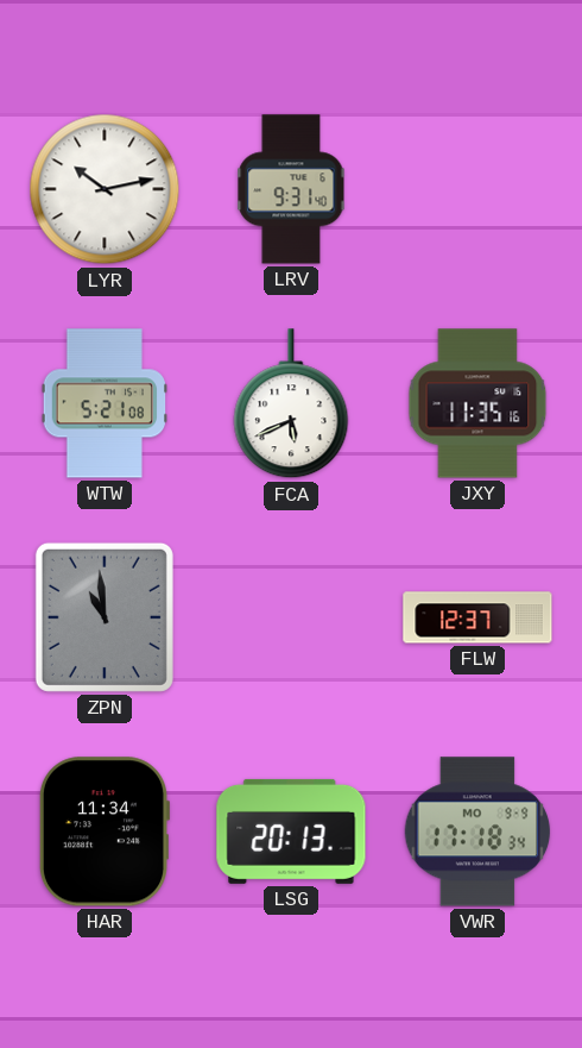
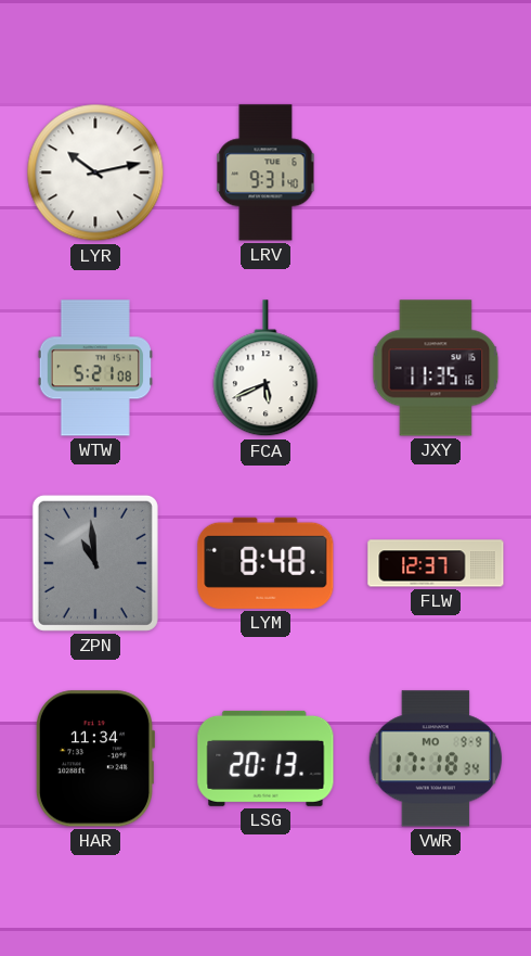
LYM: none -> 8:48
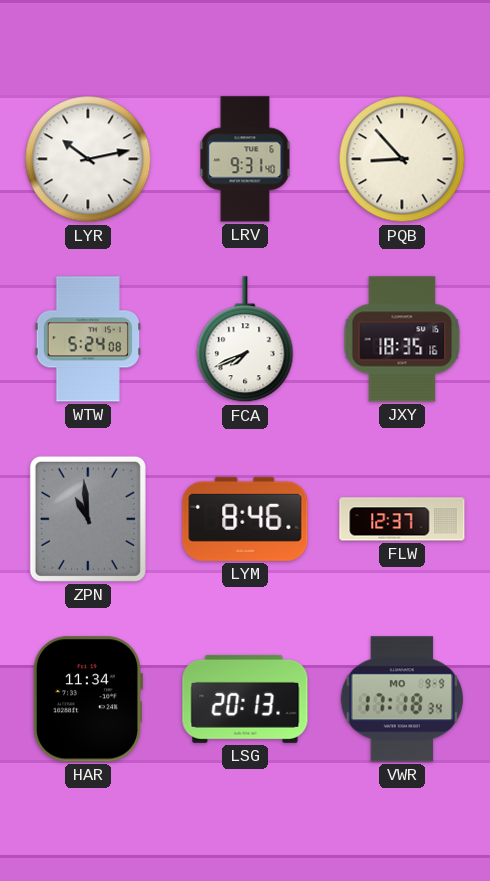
PQB: none -> 8:53
WTW: 5:21 -> 5:24
FCA: 5:41 -> 7:41
JXY: 11:35 -> 18:35
LYM: 8:48 -> 8:46
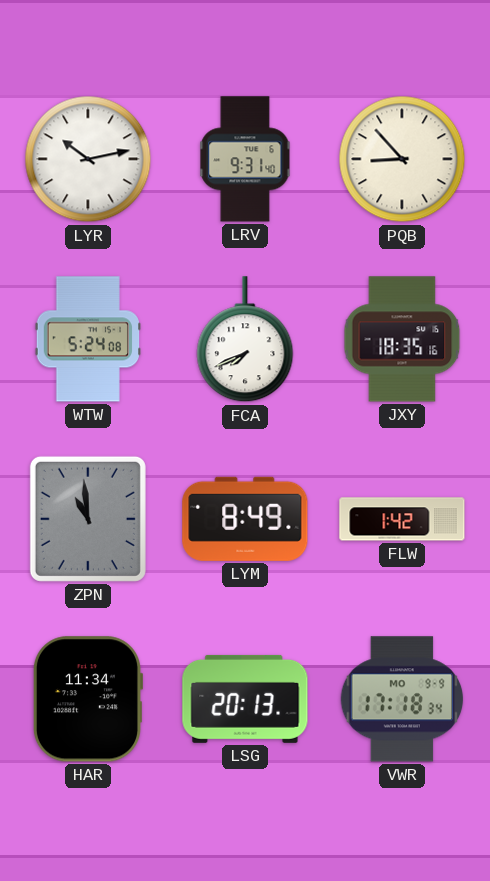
LYM: 8:46 -> 8:49
FLW: 12:37 -> 1:42
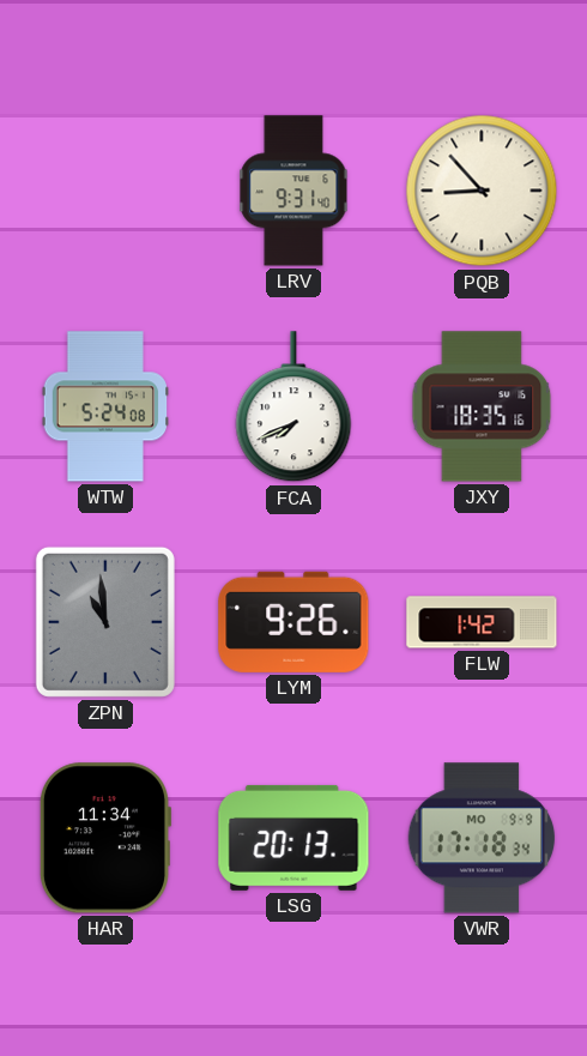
LYR: 10:13 -> none
LYM: 8:49 -> 9:26
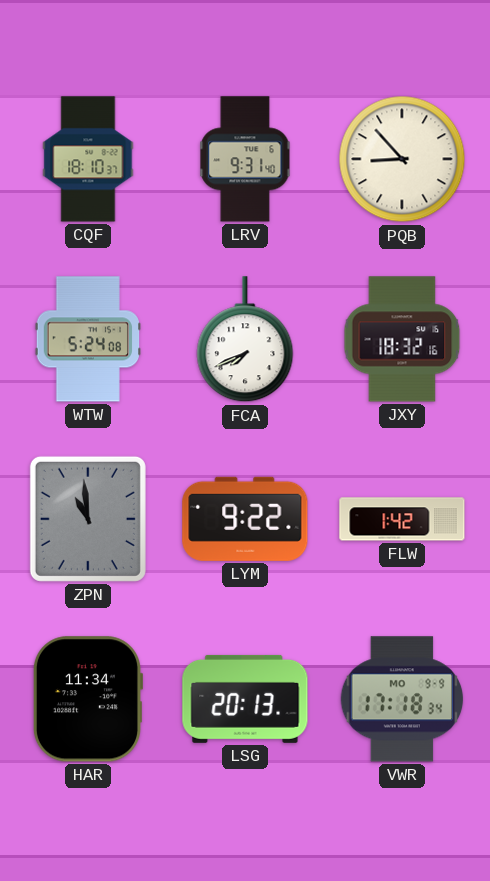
CQF: none -> 18:10
JXY: 18:35 -> 18:32
LYM: 9:26 -> 9:22
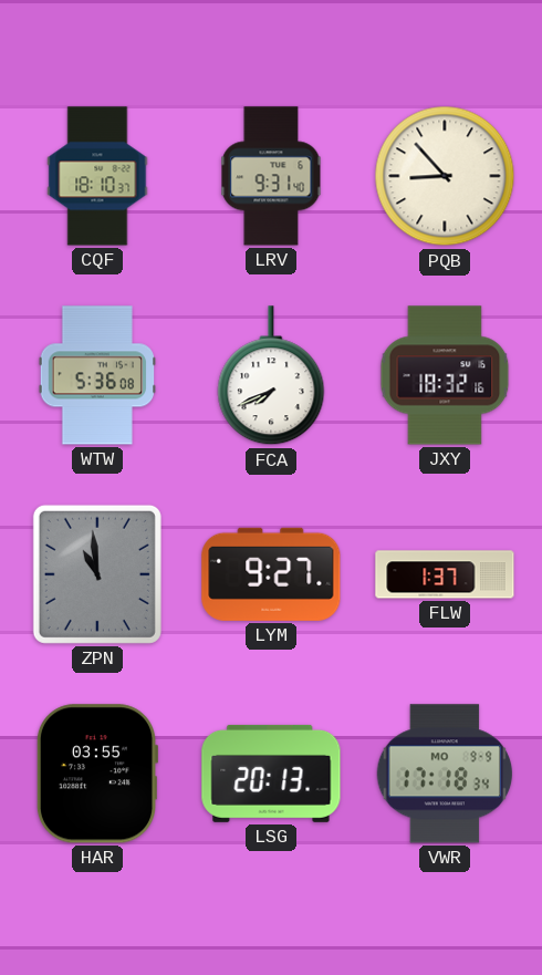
WTW: 5:24 -> 5:36
LYM: 9:22 -> 9:27
FLW: 1:42 -> 1:37
HAR: 11:34 -> 03:55
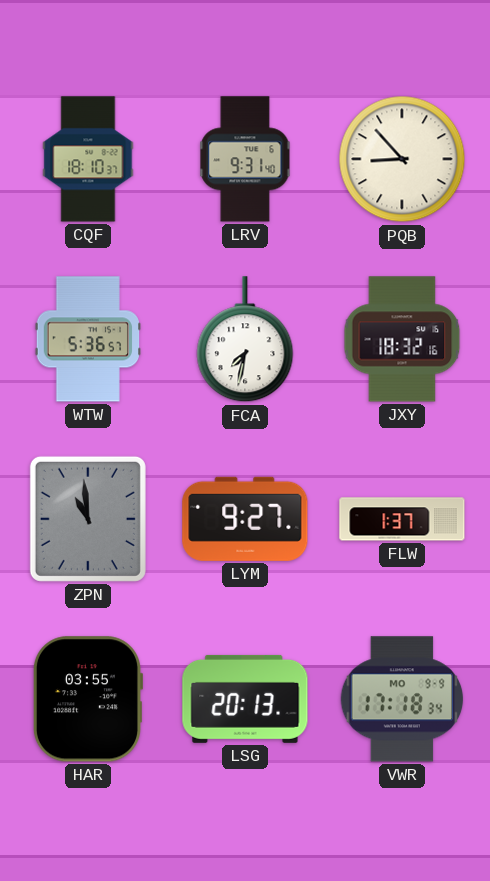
WTW: 5:36:08 -> 5:36:57
FCA: 7:41 -> 7:32
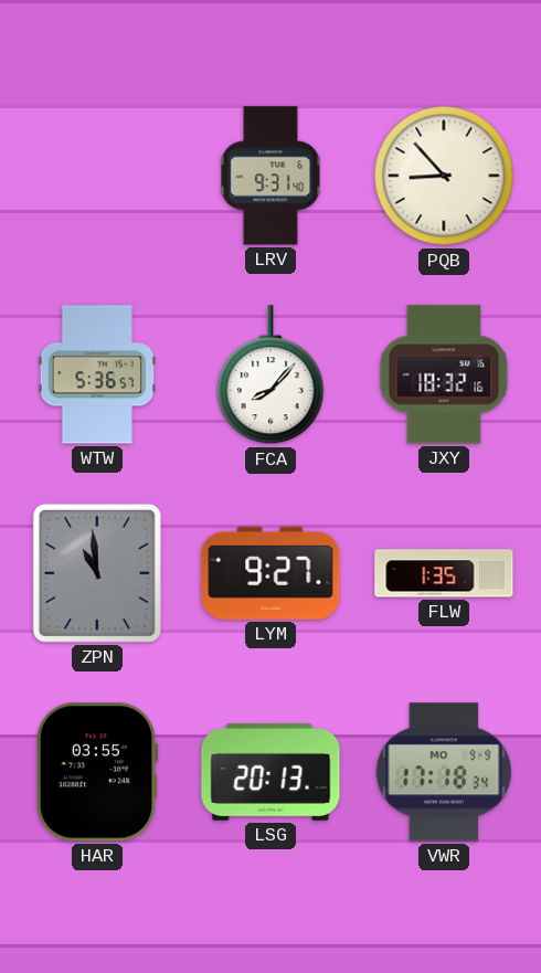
CQF: 18:10 -> none
FCA: 7:32 -> 8:07
FLW: 1:37 -> 1:35
